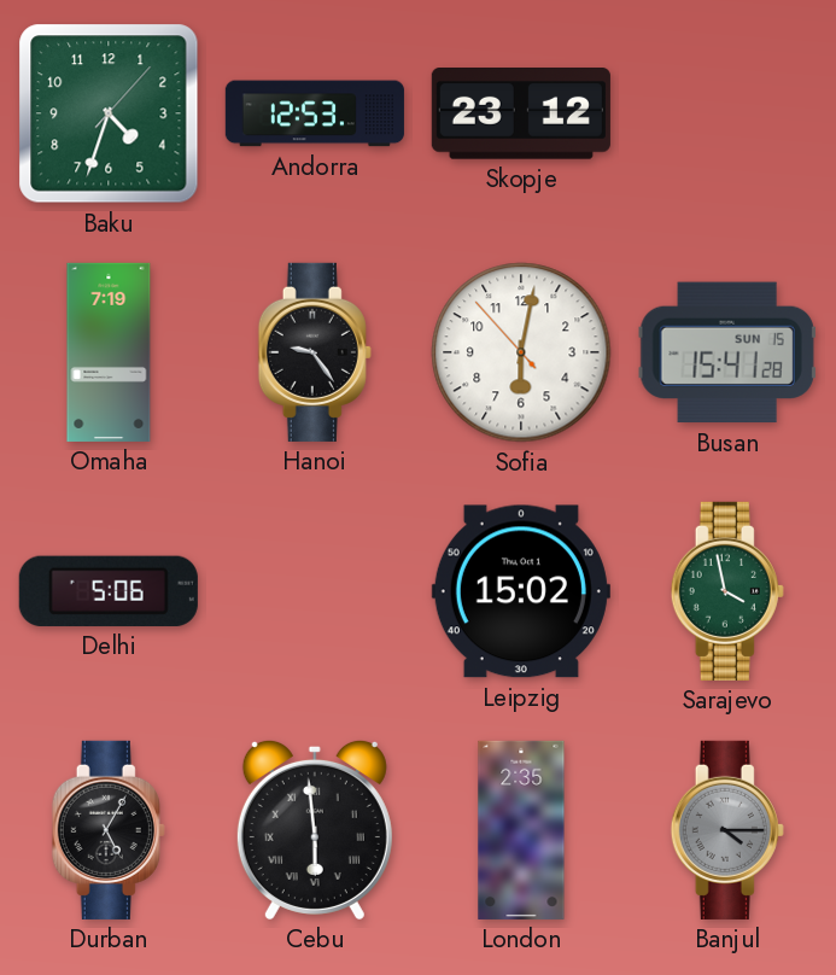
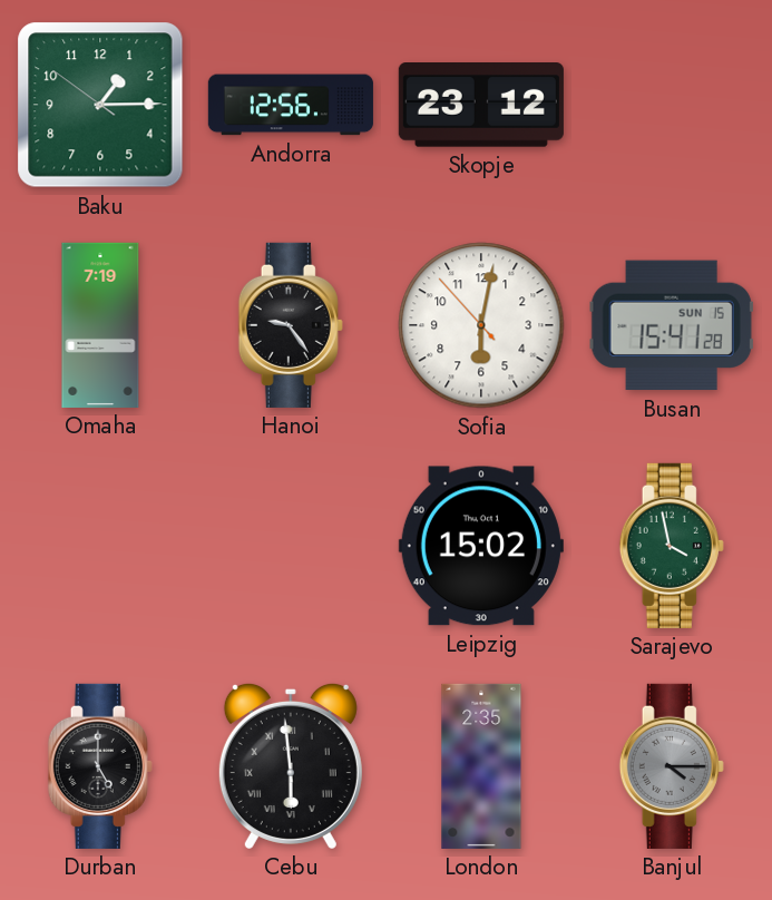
Baku: 4:33 -> 1:14
Andorra: 12:53 -> 12:56
Delhi: 5:06 -> none
Durban: 5:05 -> 5:00
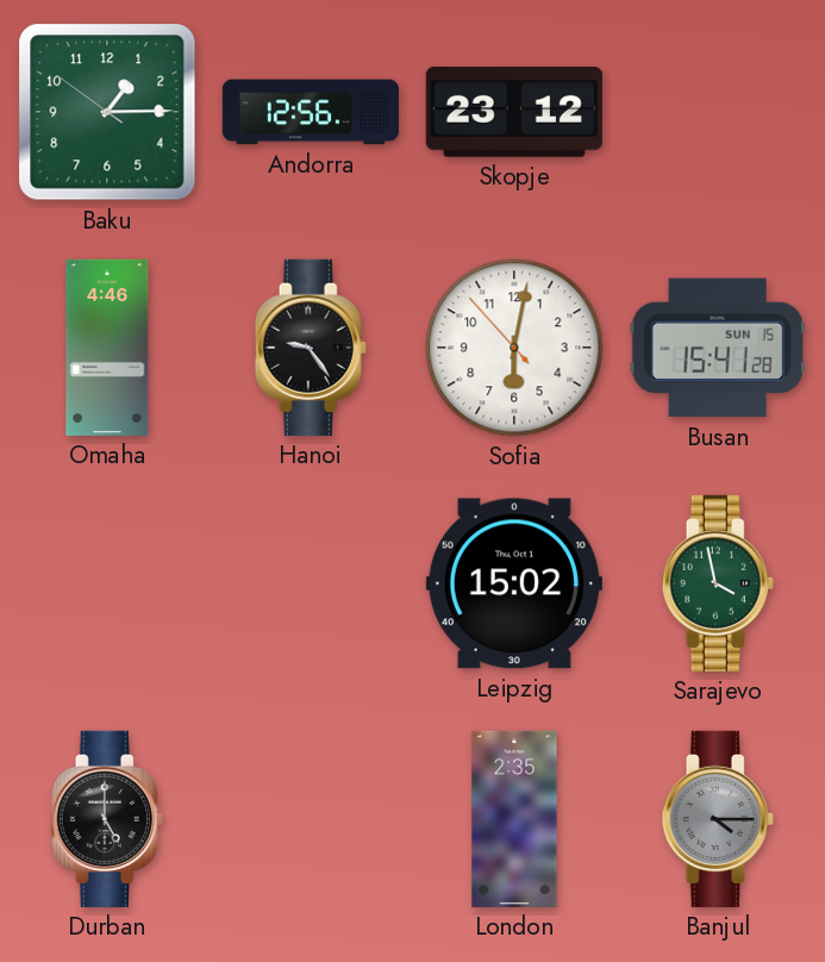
Omaha: 7:19 -> 4:46
Cebu: 5:59 -> none
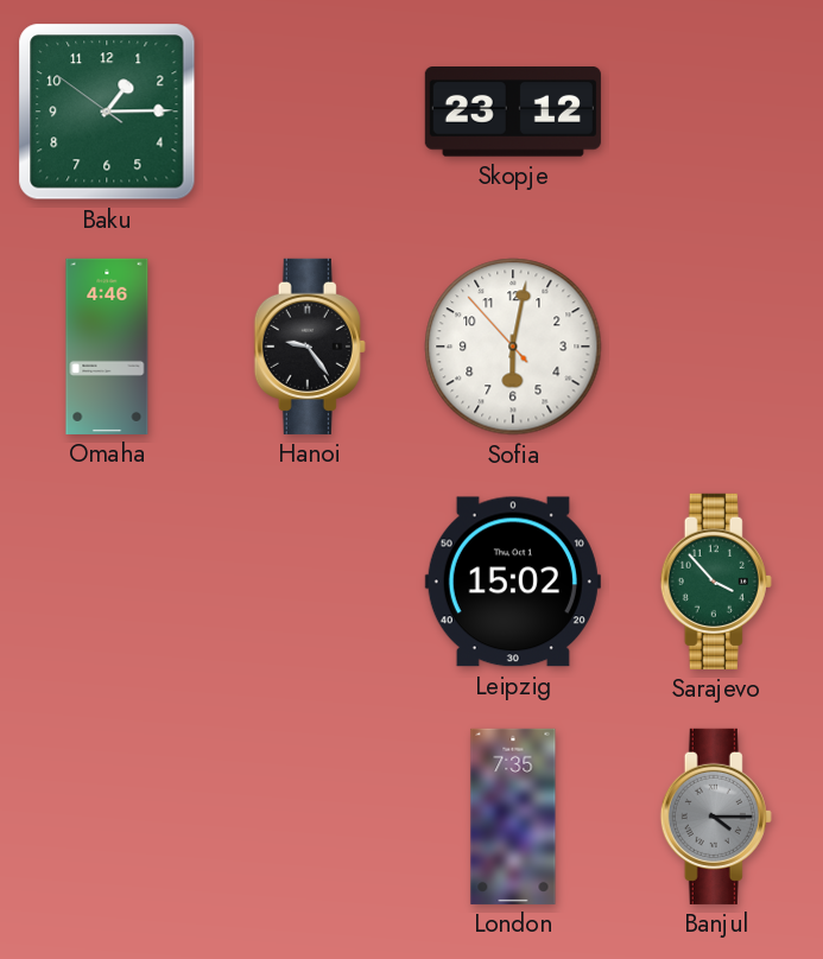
Andorra: 12:56 -> none
Busan: 15:41 -> none
Sarajevo: 3:58 -> 3:53
Durban: 5:00 -> none
London: 2:35 -> 7:35
